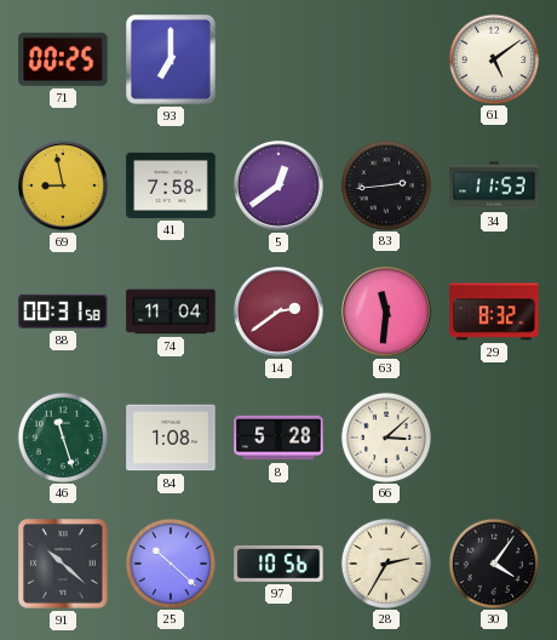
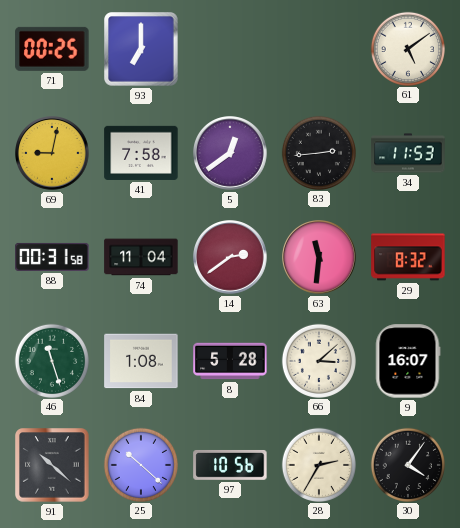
69: 8:58 -> 9:02
9: none -> 16:07
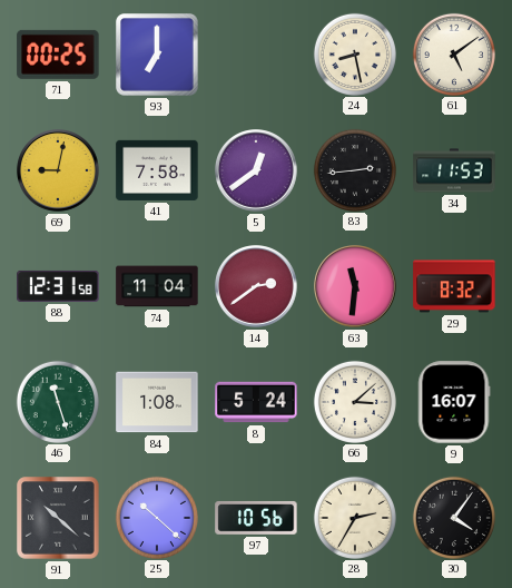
24: none -> 8:28
88: 00:31 -> 12:31
8: 5:28 -> 5:24
